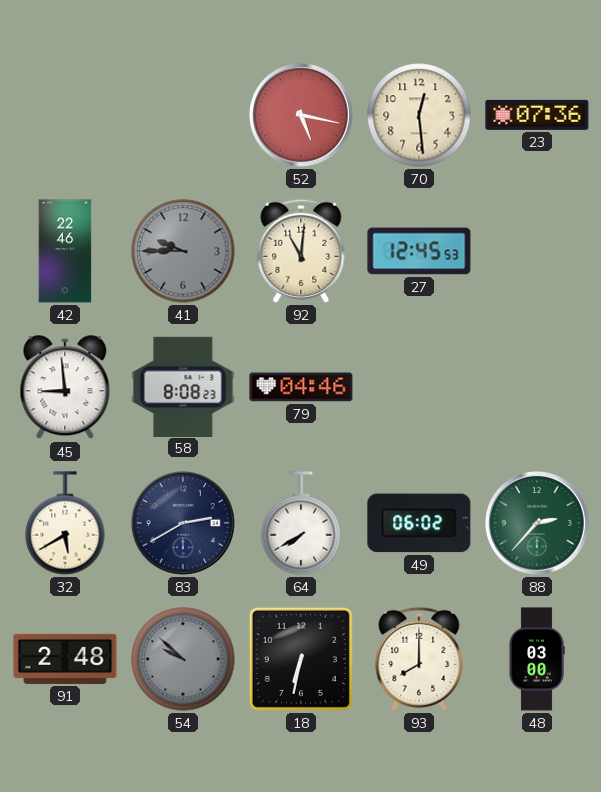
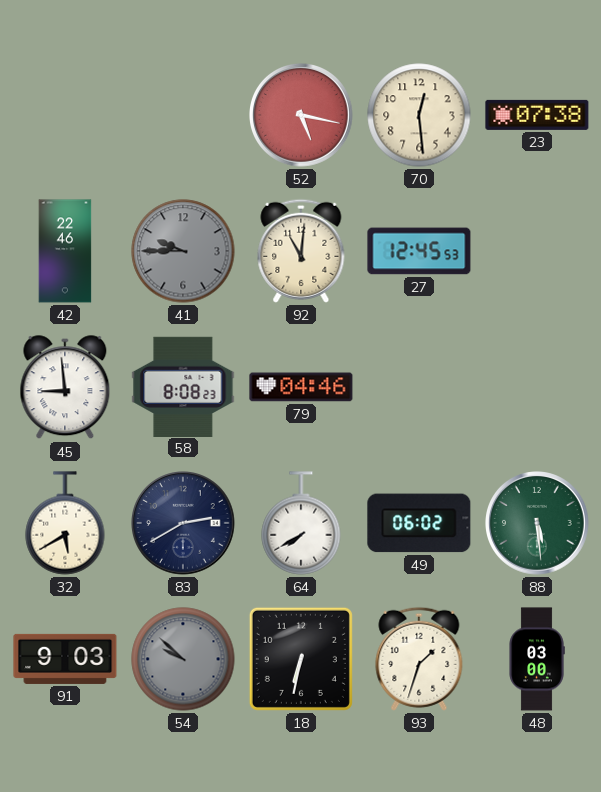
23: 07:36 -> 07:38
88: 2:37 -> 5:29
91: 2:48 -> 9:03
93: 8:00 -> 1:33
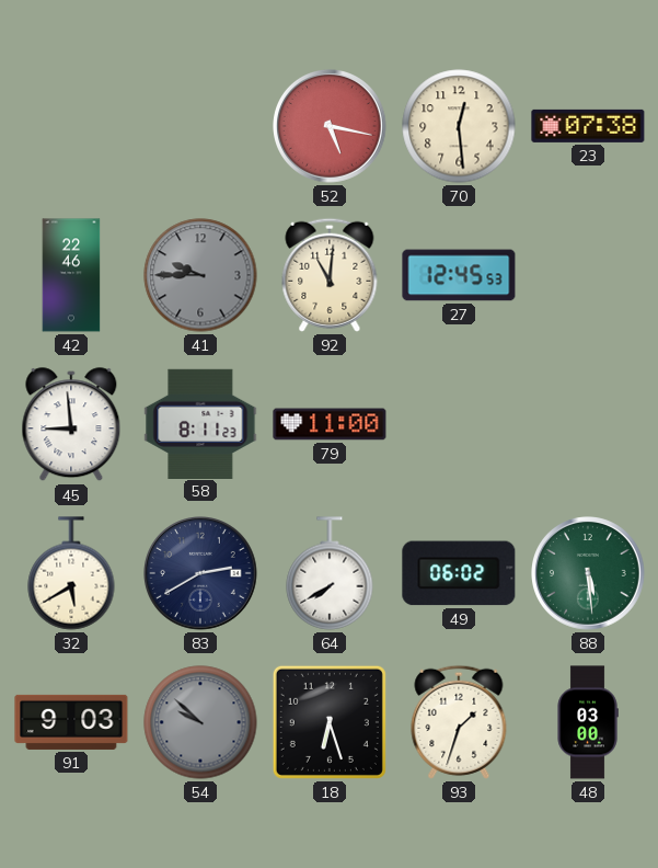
58: 8:08 -> 8:11
79: 04:46 -> 11:00
18: 6:32 -> 6:27
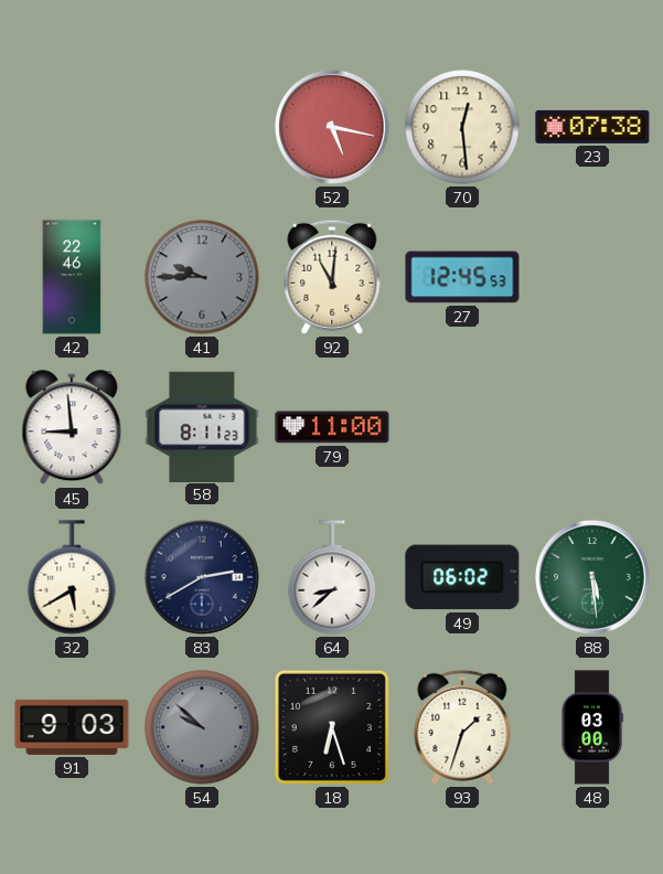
64: 7:40 -> 8:38
